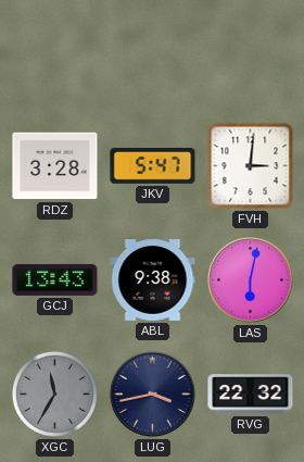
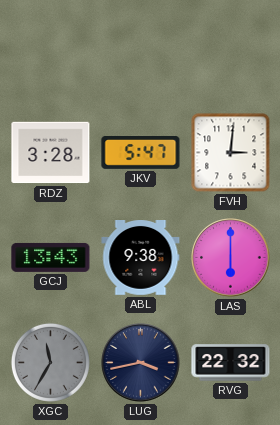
LAS: 6:02 -> 6:00
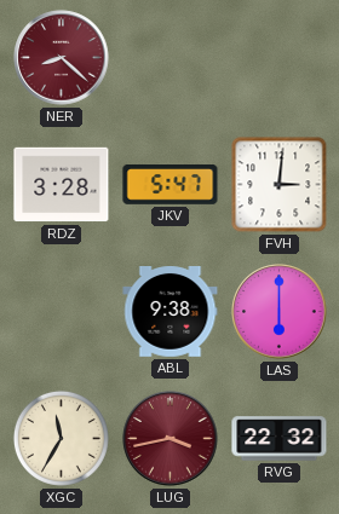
NER: none -> 8:22
GCJ: 13:43 -> none
XGC dial: grey -> cream
LUG dial: navy -> burgundy
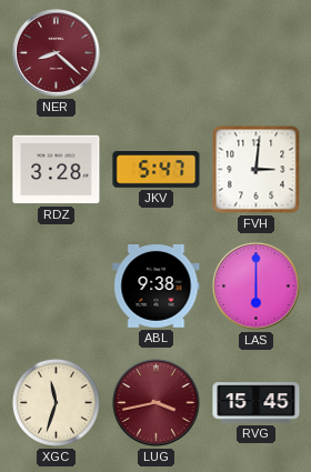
XGC: 11:35 -> 11:33
RVG: 22:32 -> 15:45
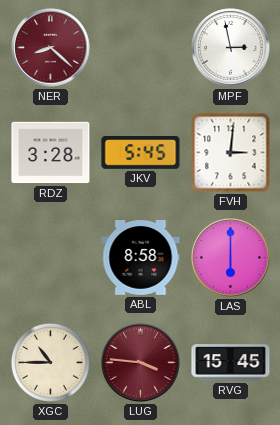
MPF: none -> 2:58
JKV: 5:47 -> 5:45
ABL: 9:38 -> 8:58
XGC: 11:33 -> 10:45
LUG: 3:43 -> 3:46
